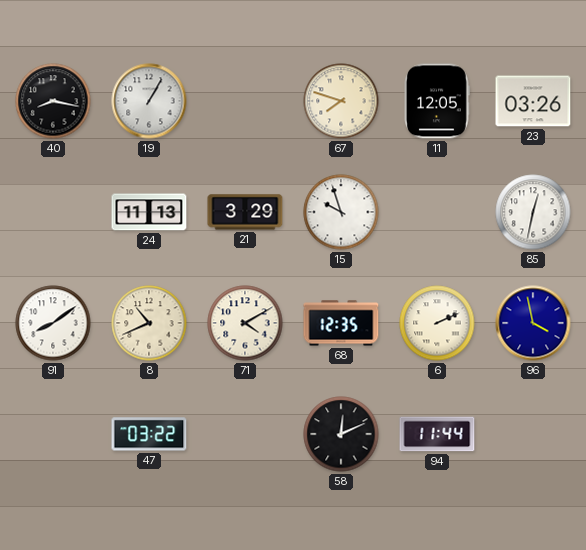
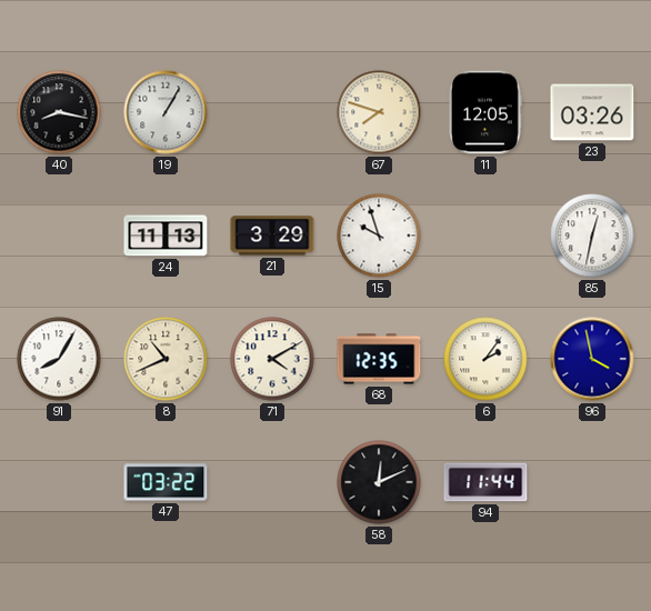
91: 8:09 -> 8:05
6: 2:11 -> 2:06
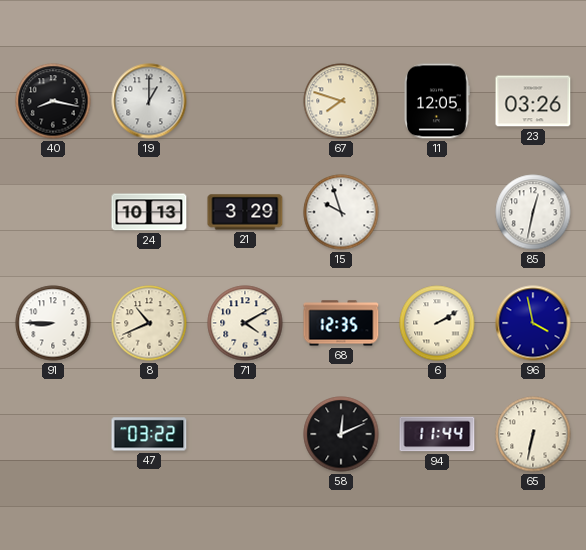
19: 1:05 -> 1:00
24: 11:13 -> 10:13
91: 8:05 -> 8:45
6: 2:06 -> 2:10
65: none -> 6:32
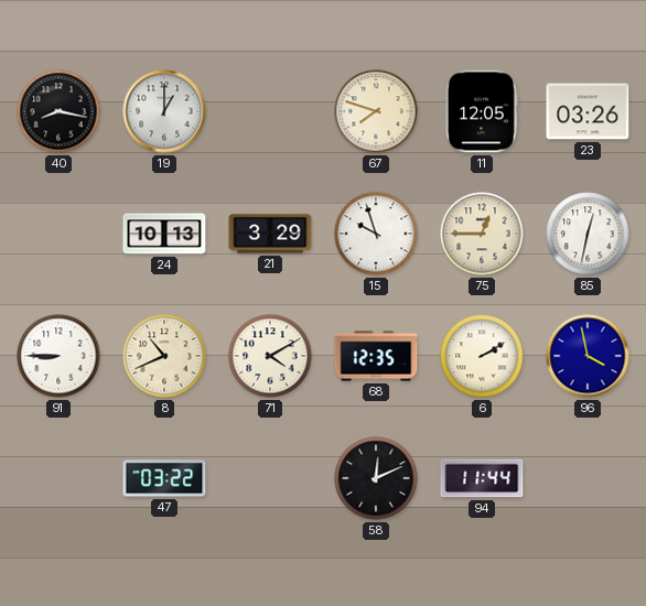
75: none -> 12:45
65: 6:32 -> none
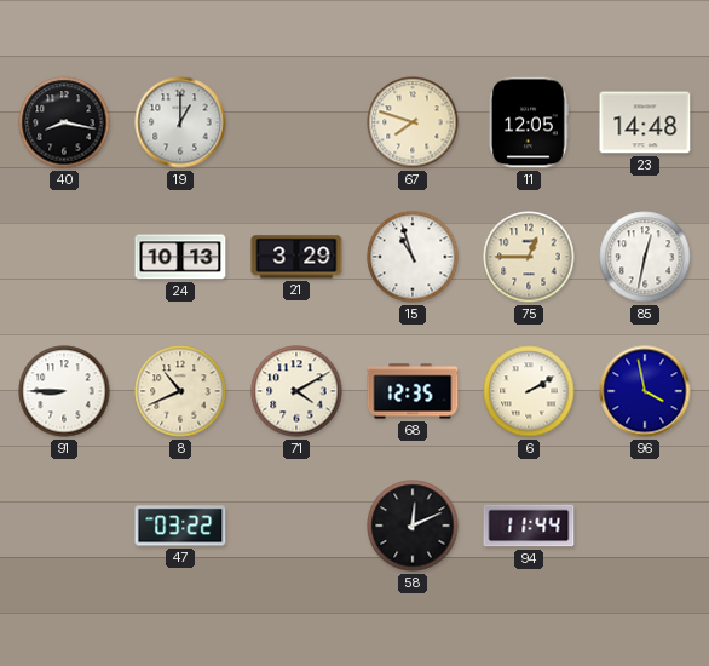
23: 03:26 -> 14:48
15: 9:57 -> 10:57
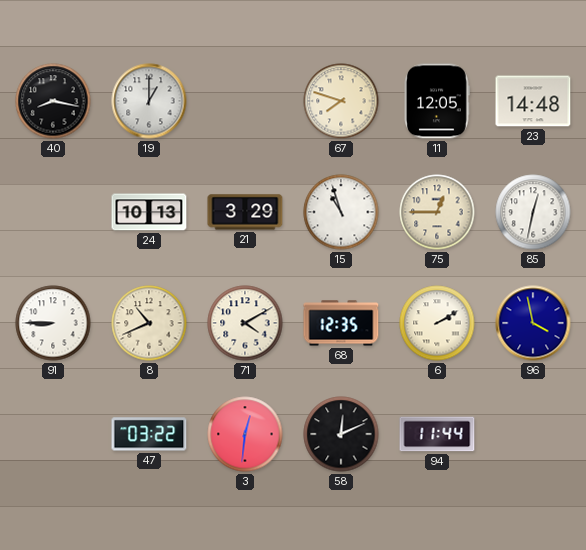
3: none -> 12:31
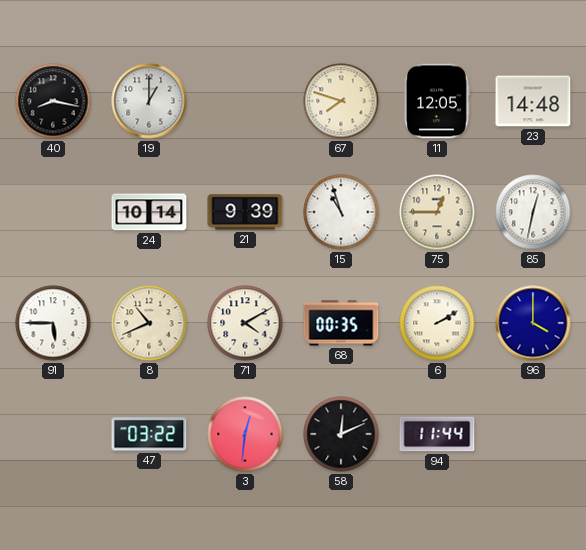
24: 10:13 -> 10:14
21: 3:29 -> 9:39
91: 8:45 -> 5:45
68: 12:35 -> 00:35
96: 3:58 -> 4:00
